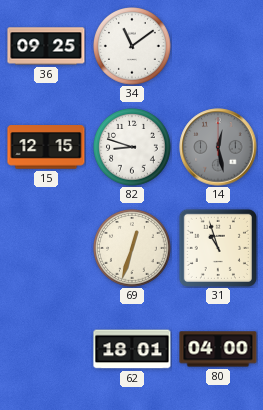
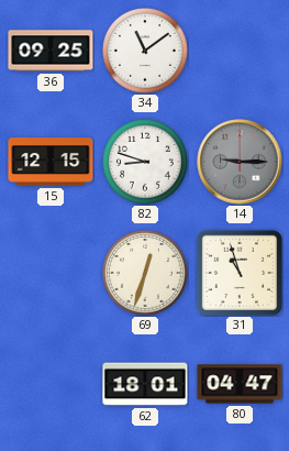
14: 12:28 -> 9:15
80: 04:00 -> 04:47
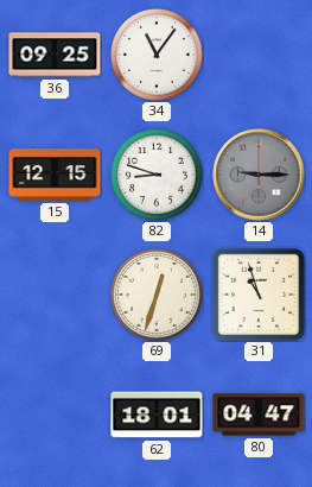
34: 11:09 -> 11:06
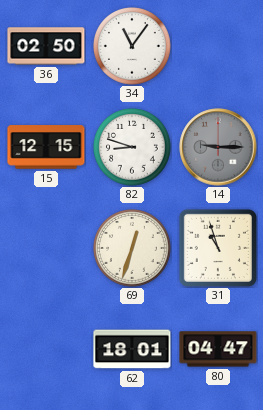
36: 09:25 -> 02:50
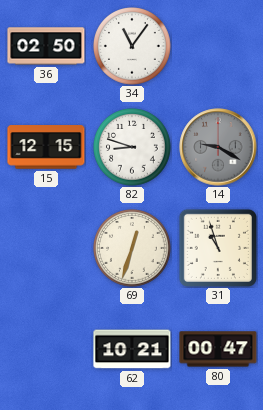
14: 9:15 -> 9:20
62: 18:01 -> 10:21
80: 04:47 -> 00:47
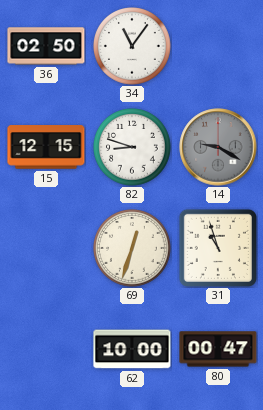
62: 10:21 -> 10:00
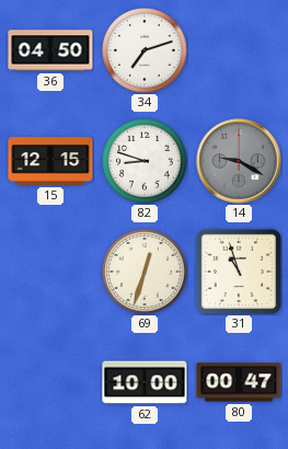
36: 02:50 -> 04:50
34: 11:06 -> 7:12
